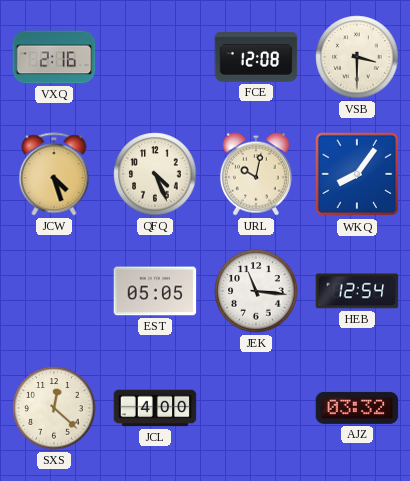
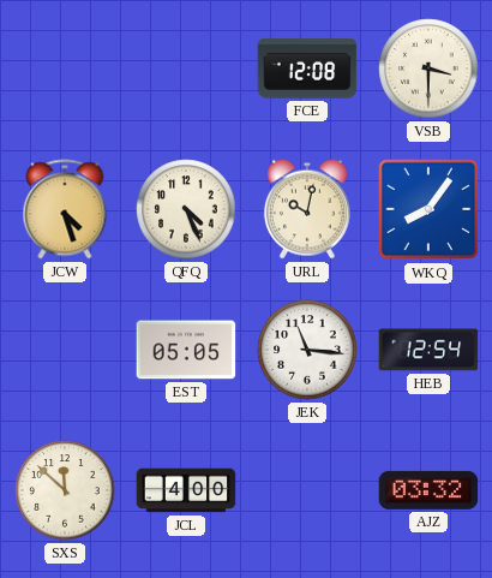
VXQ: 2:16 -> none
SXS: 12:22 -> 11:52
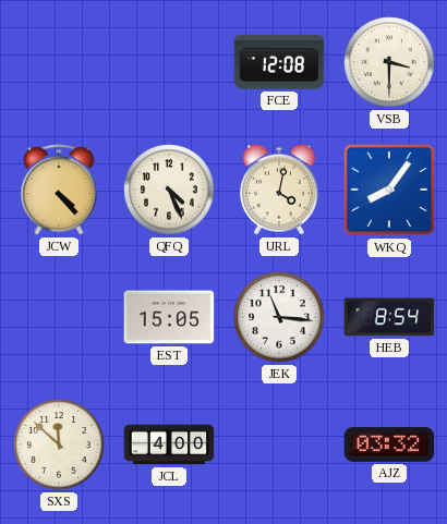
JCW: 4:27 -> 4:23
URL: 10:02 -> 4:02
EST: 05:05 -> 15:05
HEB: 12:54 -> 8:54
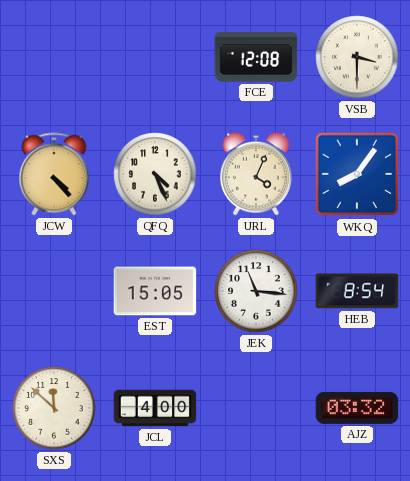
URL: 4:02 -> 4:04
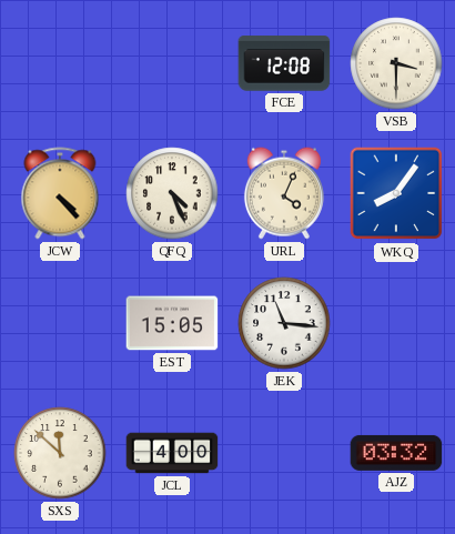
HEB: 8:54 -> none
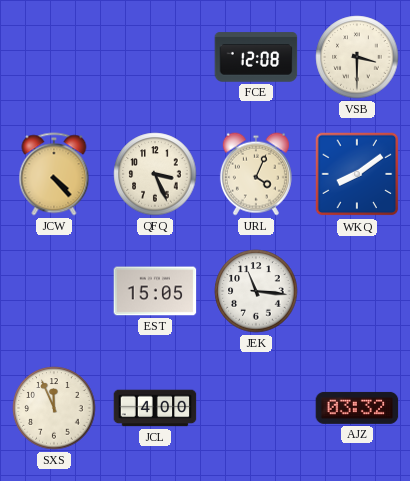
QFQ: 4:26 -> 3:26
WKQ: 8:06 -> 8:09
SXS: 11:52 -> 11:56
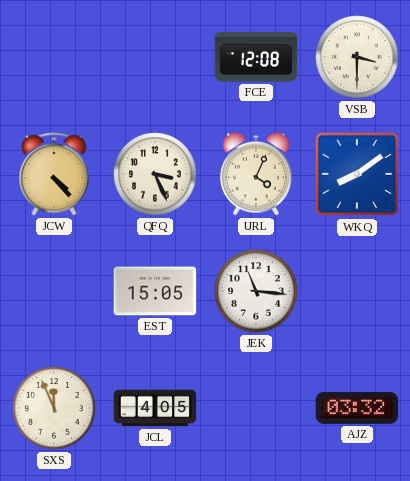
JCL: 4:00 -> 4:05
